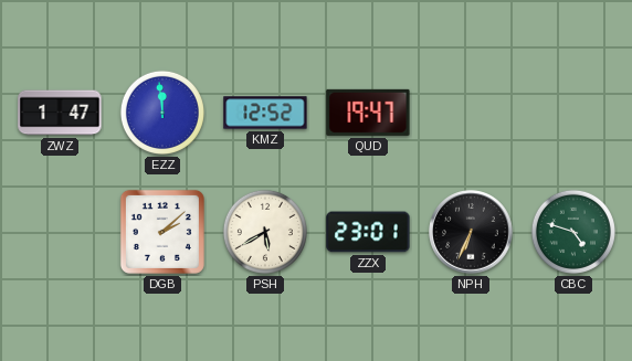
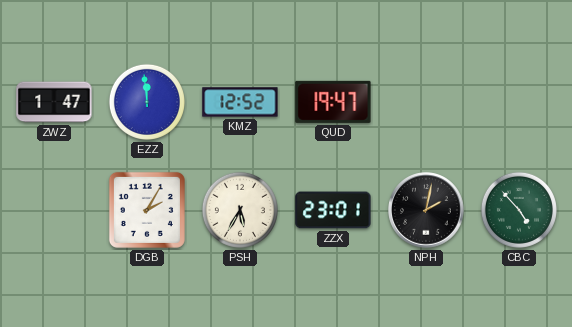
DGB: 2:08 -> 2:05
PSH: 5:40 -> 5:35
NPH: 6:34 -> 2:02
CBC: 4:48 -> 4:53
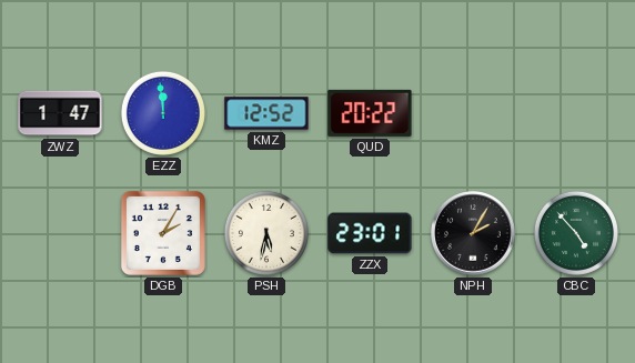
QUD: 19:47 -> 20:22
PSH: 5:35 -> 5:32
NPH: 2:02 -> 2:05
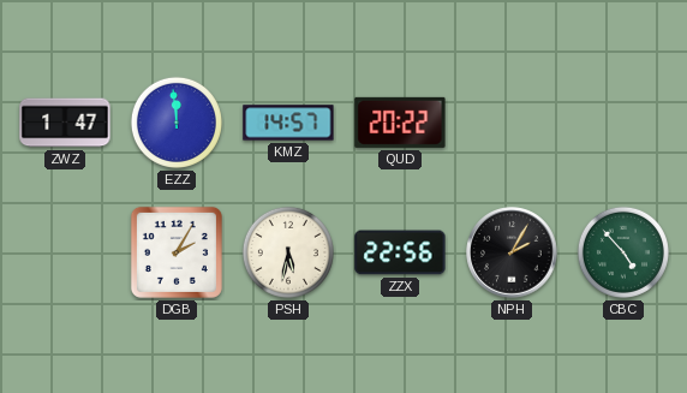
KMZ: 12:52 -> 14:57
ZZX: 23:01 -> 22:56
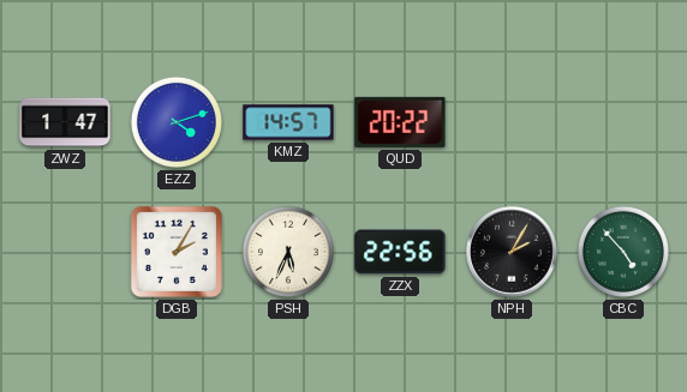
EZZ: 11:59 -> 4:12
PSH: 5:32 -> 5:34
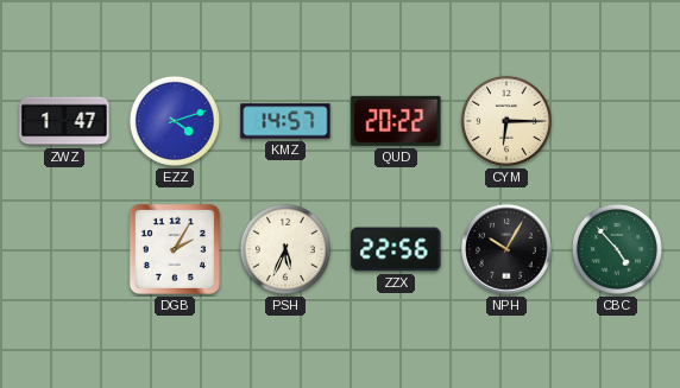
CYM: none -> 6:15
NPH: 2:05 -> 10:05
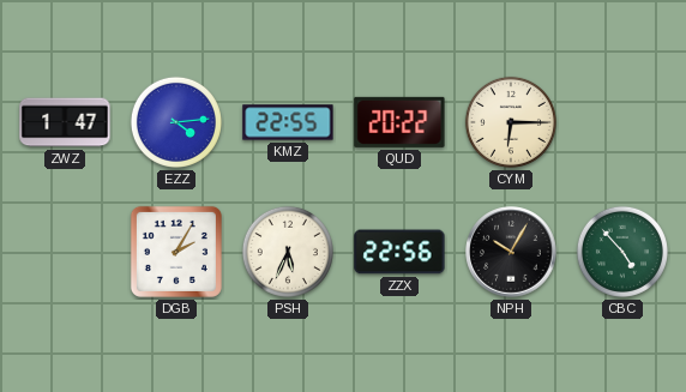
EZZ: 4:12 -> 4:14
KMZ: 14:57 -> 22:55
